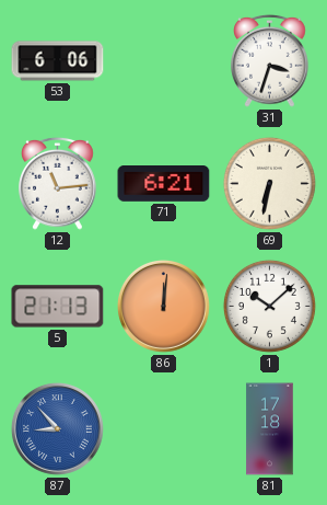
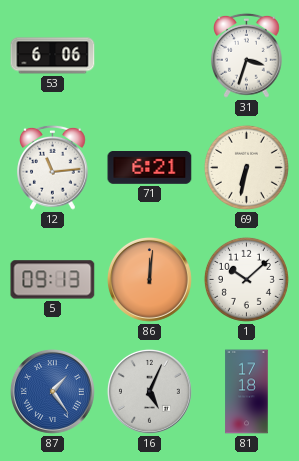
5: 21:13 -> 09:13
87: 8:53 -> 1:24
16: none -> 5:04
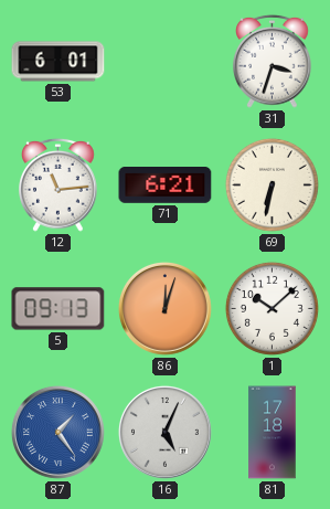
53: 6:06 -> 6:01
86: 12:01 -> 12:03
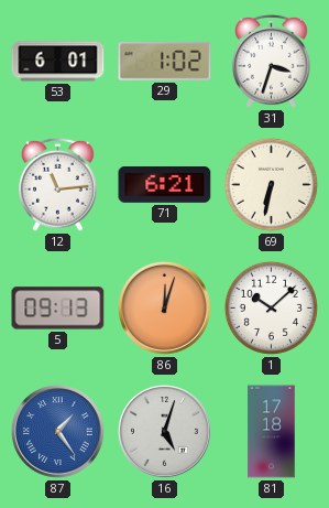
29: none -> 1:02
16: 5:04 -> 5:03
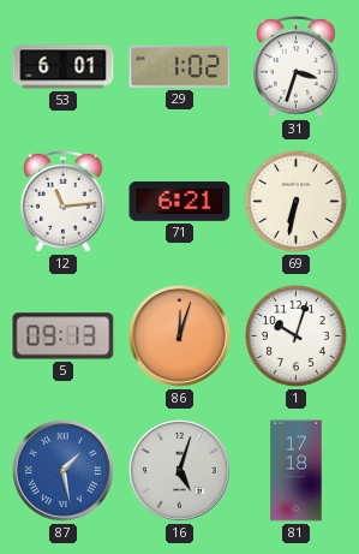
1: 10:08 -> 10:03
87: 1:24 -> 1:28
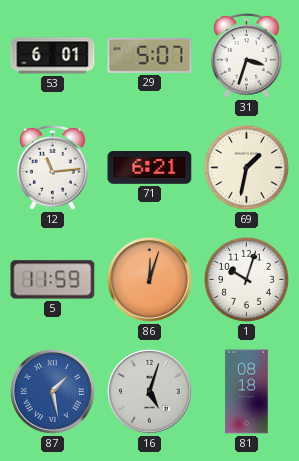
29: 1:02 -> 5:07
69: 6:32 -> 1:32
5: 09:13 -> 11:59
81: 17:18 -> 08:18
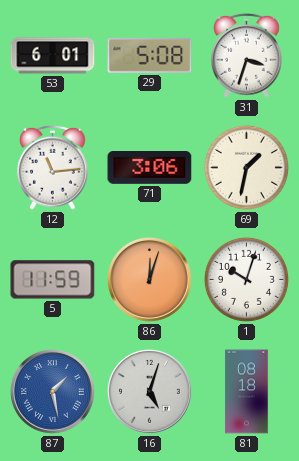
29: 5:07 -> 5:08
71: 6:21 -> 3:06
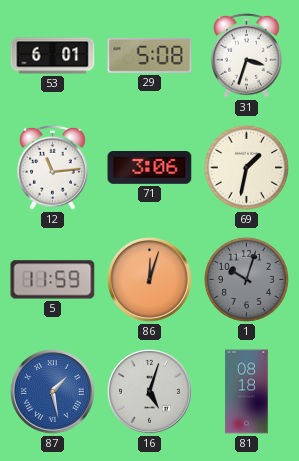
1 dial: white -> grey
